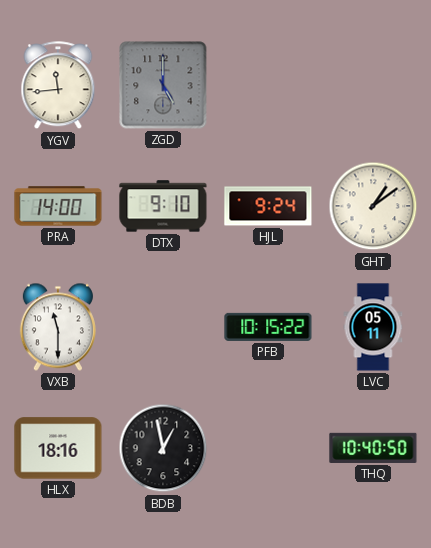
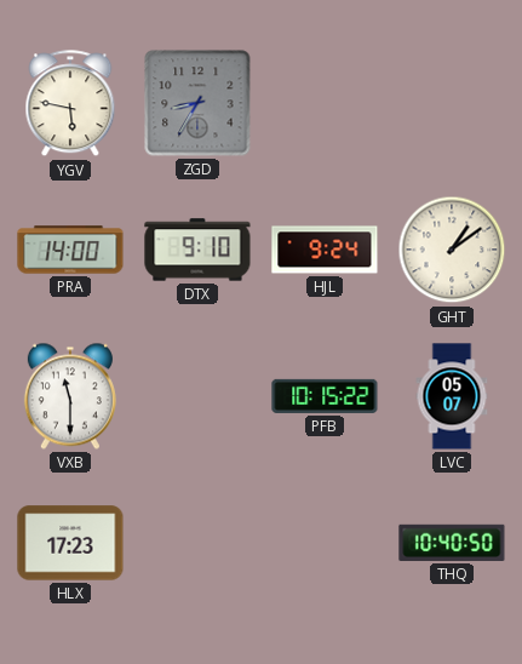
YGV: 11:44 -> 5:47
ZGD: 5:00 -> 8:35
LVC: 05:11 -> 05:07
HLX: 18:16 -> 17:23
BDB: 12:58 -> none
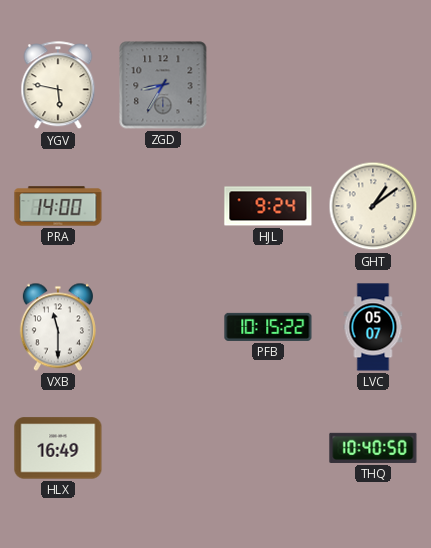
DTX: 9:10 -> none
HLX: 17:23 -> 16:49
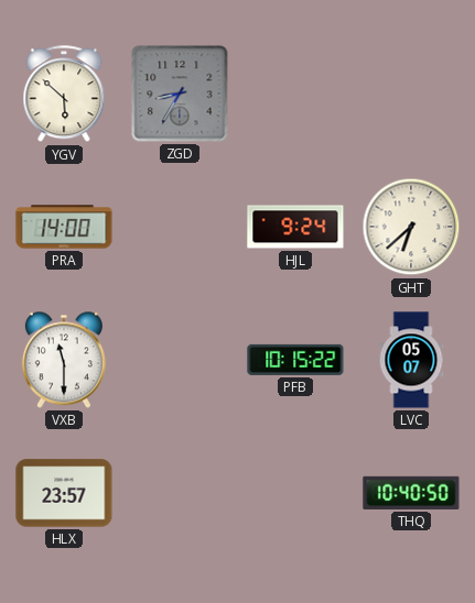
YGV: 5:47 -> 5:52
GHT: 1:09 -> 6:38
HLX: 16:49 -> 23:57
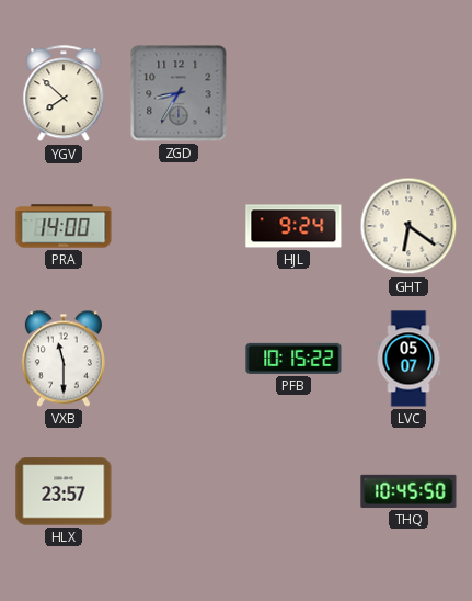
YGV: 5:52 -> 7:52
GHT: 6:38 -> 6:21
THQ: 10:40 -> 10:45
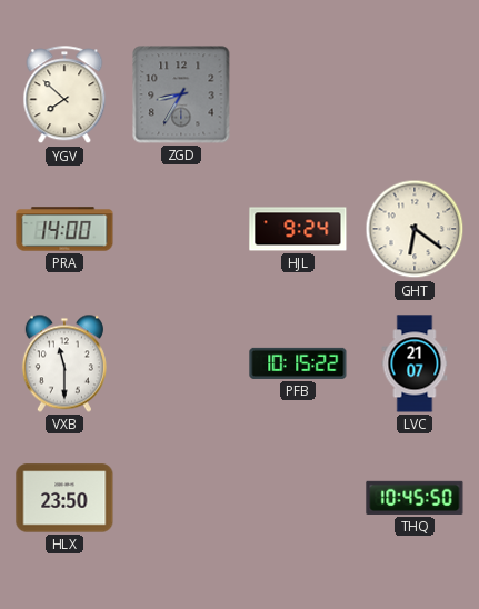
LVC: 05:07 -> 21:07
HLX: 23:57 -> 23:50
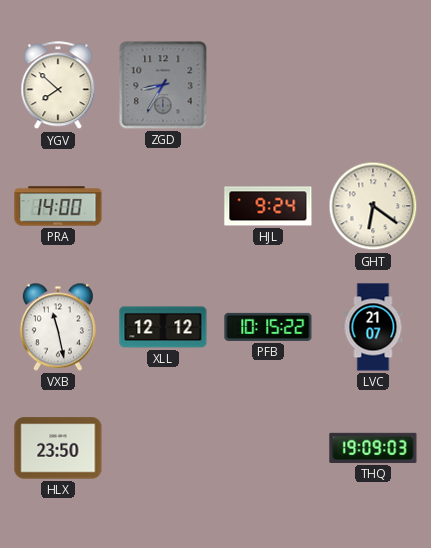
VXB: 11:30 -> 11:28
XLL: none -> 12:12
THQ: 10:45 -> 19:09
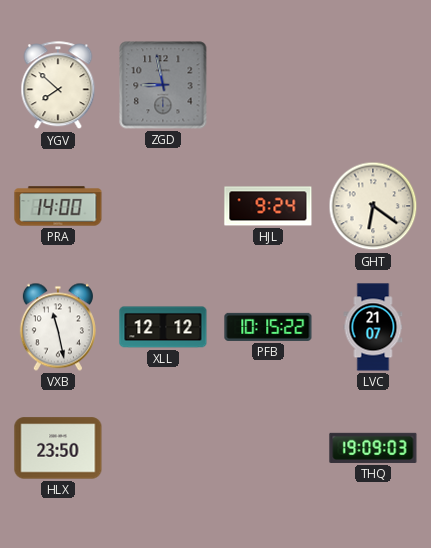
ZGD: 8:35 -> 8:58
